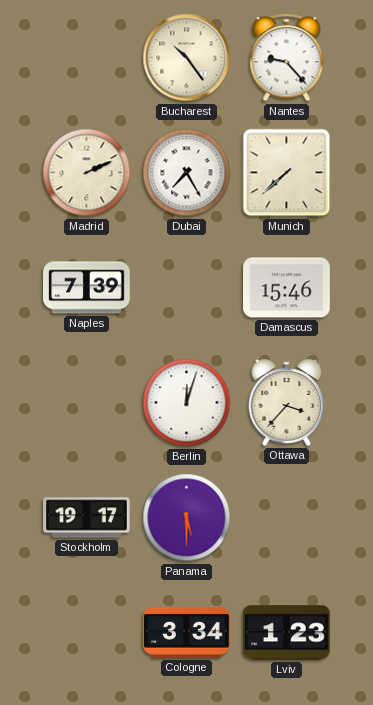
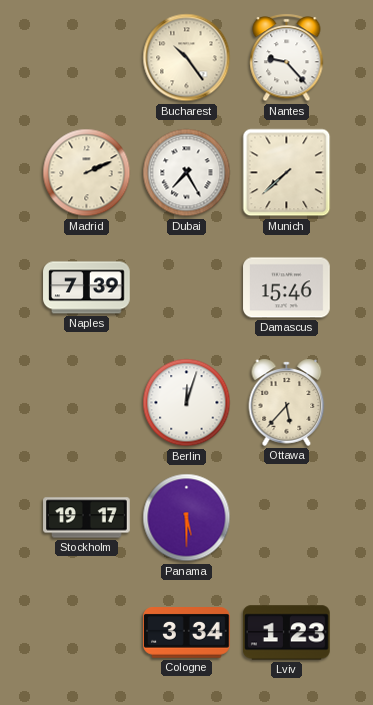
Ottawa: 3:37 -> 5:37
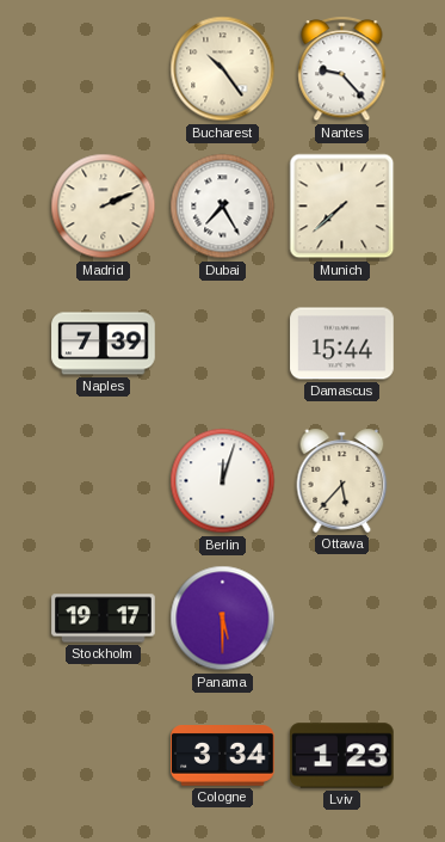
Damascus: 15:46 -> 15:44
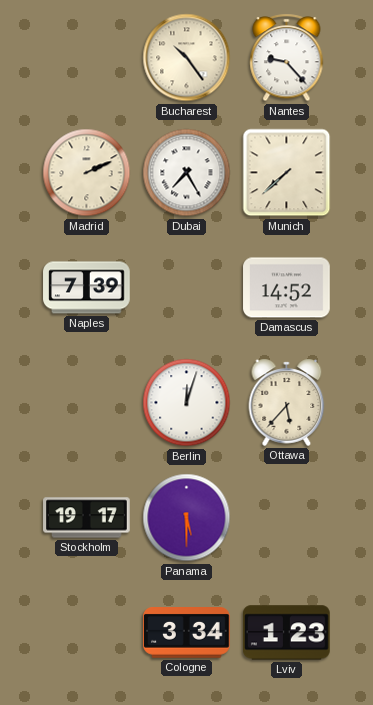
Damascus: 15:44 -> 14:52
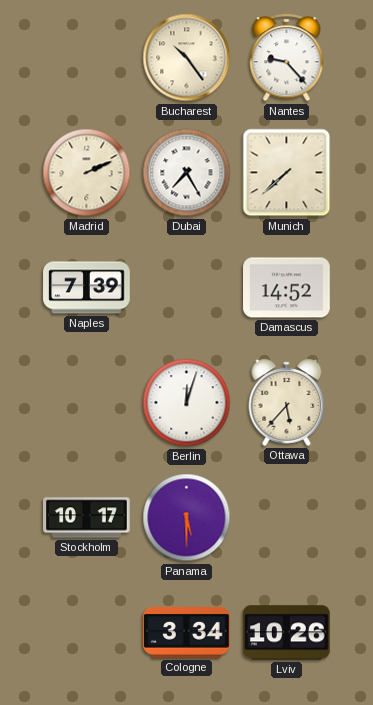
Stockholm: 19:17 -> 10:17
Lviv: 1:23 -> 10:26
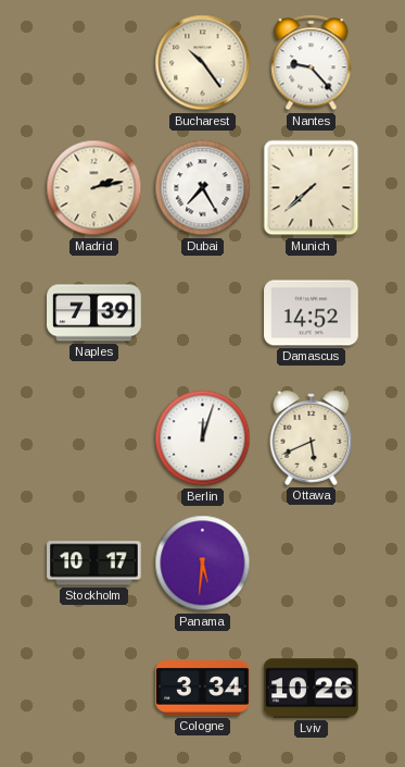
Madrid: 2:11 -> 2:13
Ottawa: 5:37 -> 5:41
Panama: 5:30 -> 5:31
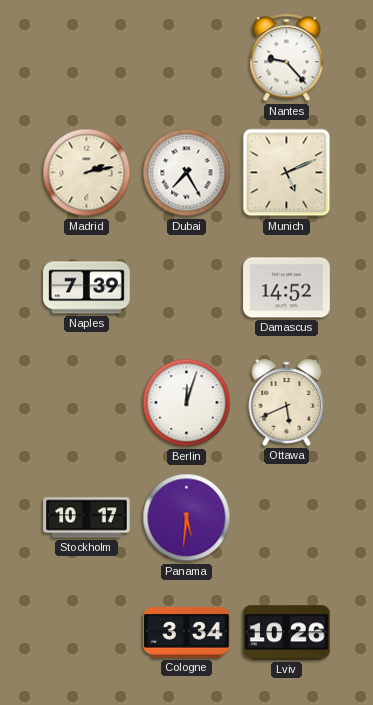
Bucharest: 10:24 -> none
Munich: 7:38 -> 5:11
